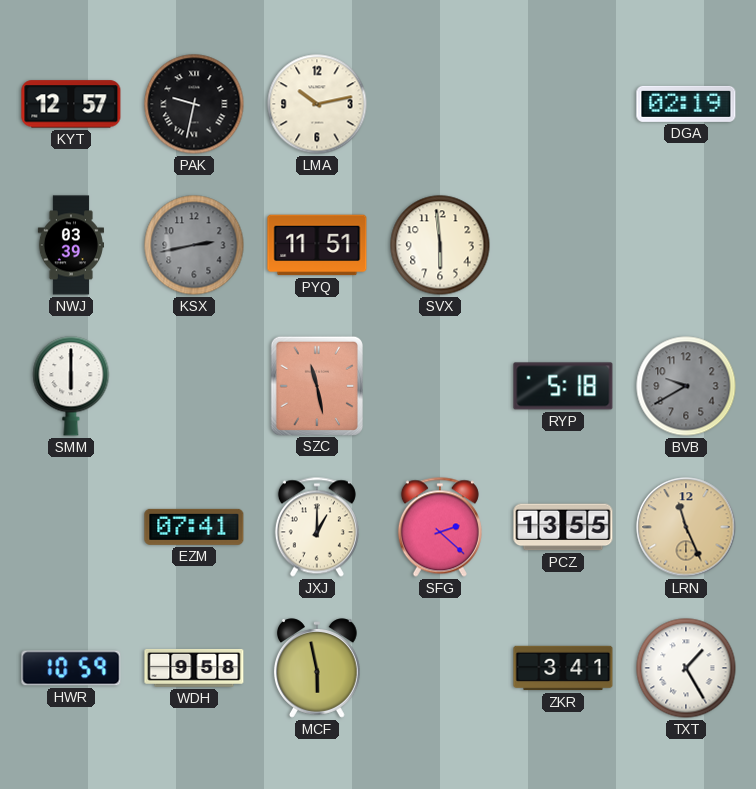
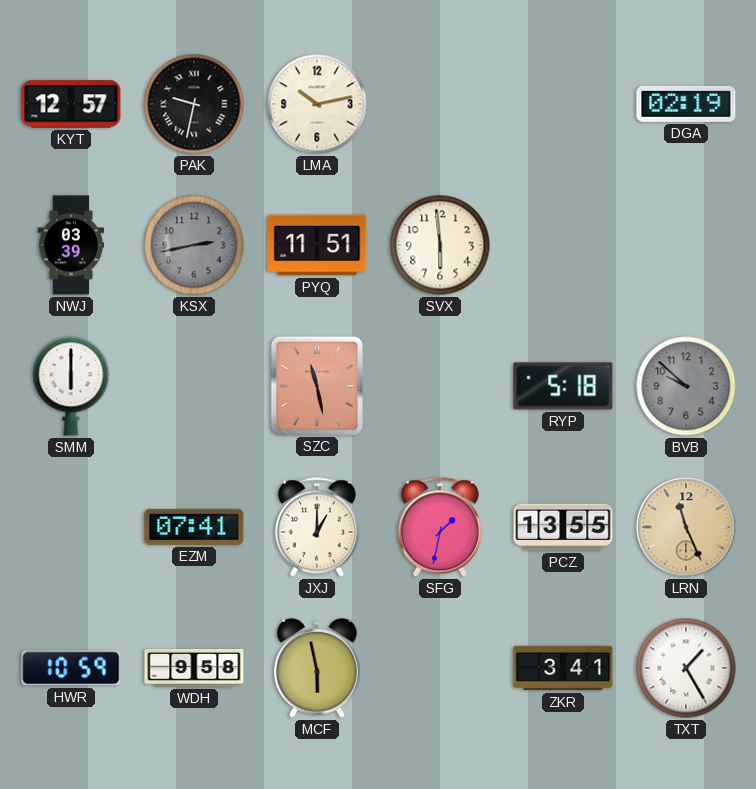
BVB: 9:40 -> 9:52
SFG: 2:22 -> 1:32
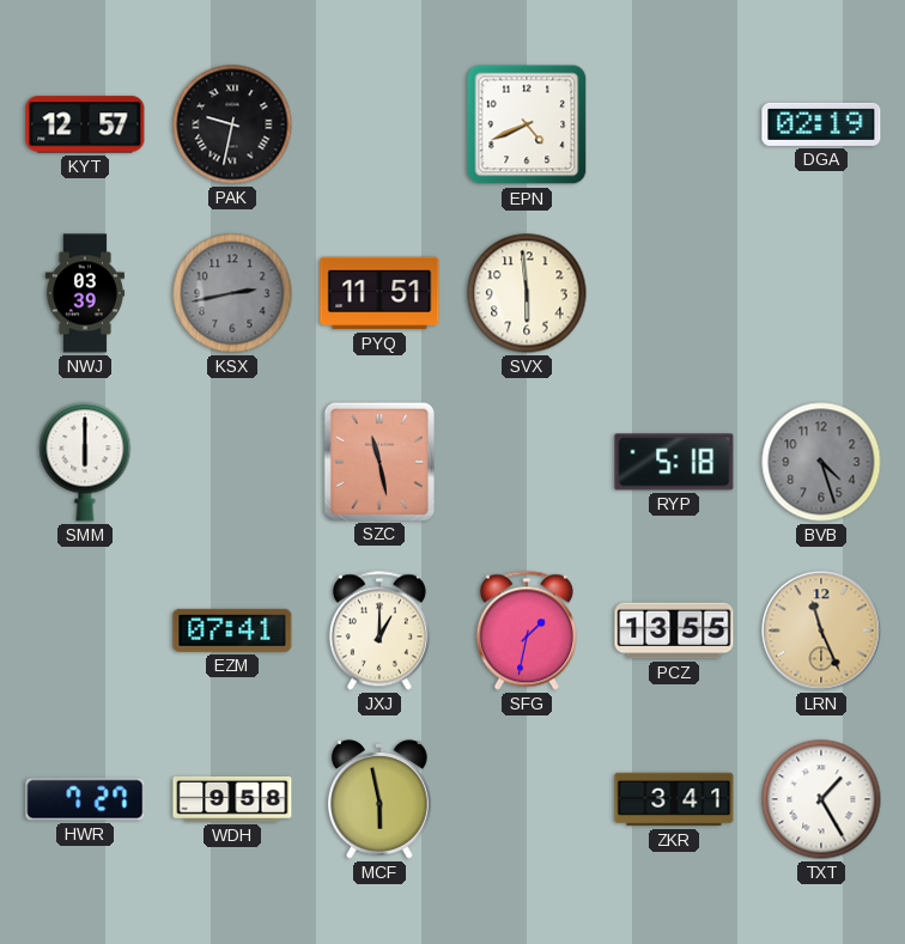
LMA: 10:13 -> none
EPN: none -> 4:41
BVB: 9:52 -> 4:27
HWR: 10:59 -> 7:27
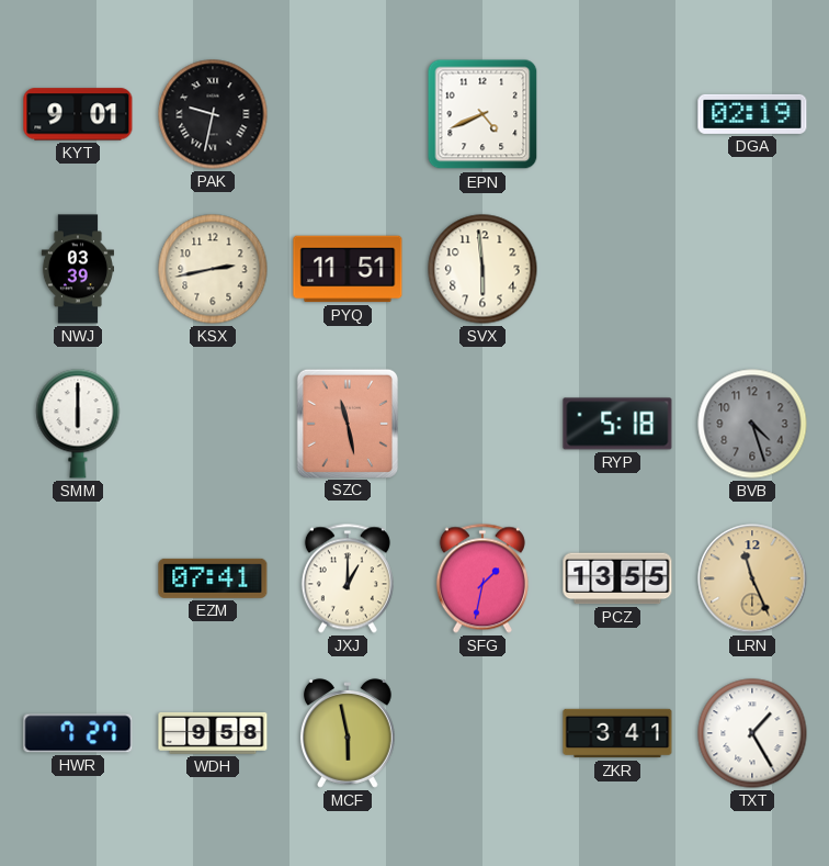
KYT: 12:57 -> 9:01
KSX dial: grey -> cream
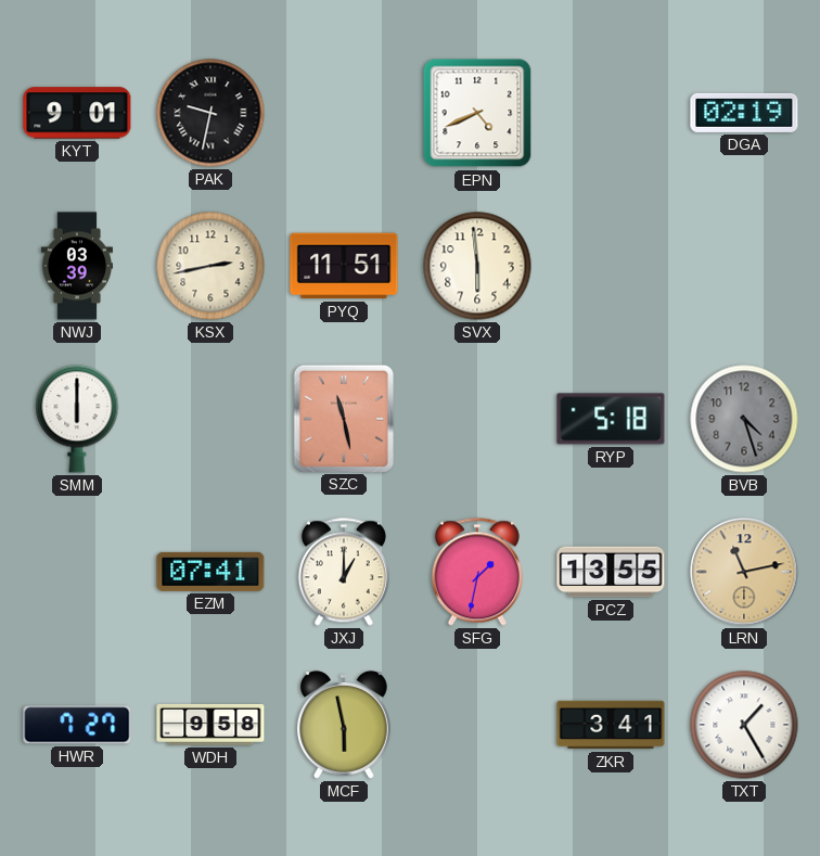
LRN: 11:26 -> 11:13
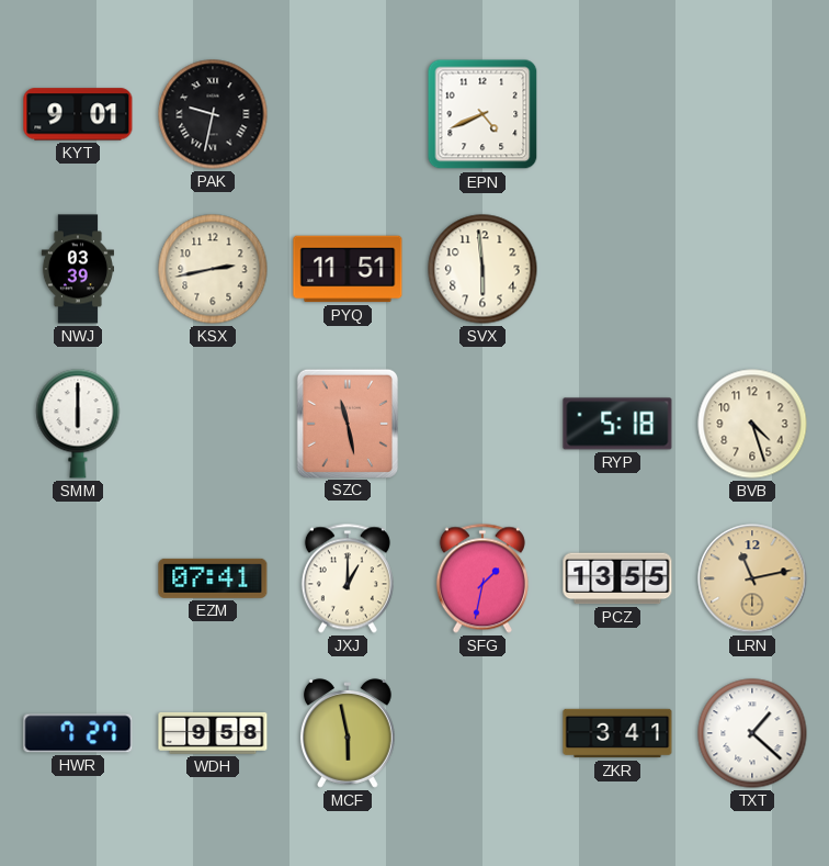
DGA: 02:19 -> none
BVB dial: grey -> cream
TXT: 1:25 -> 1:22
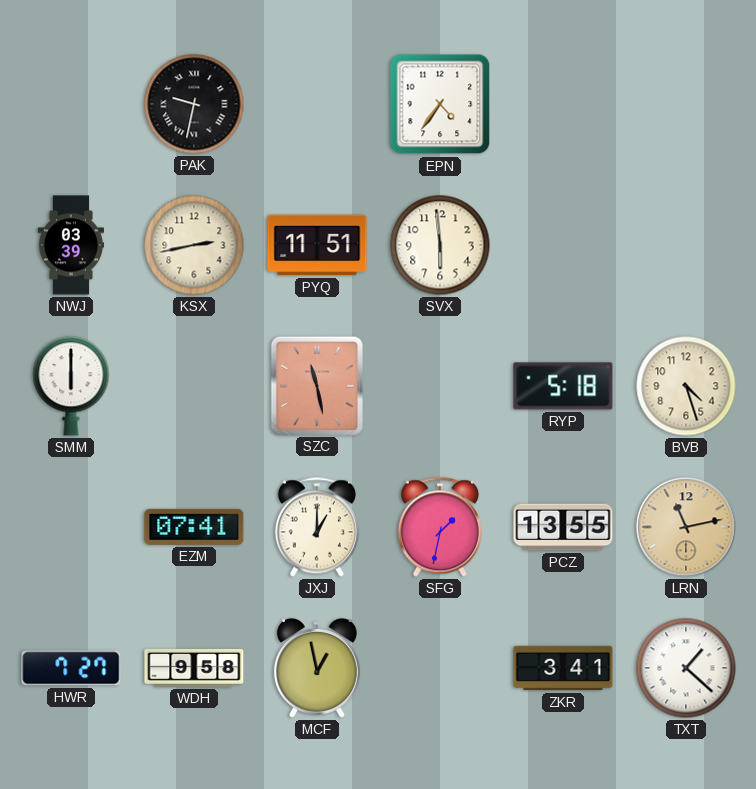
KYT: 9:01 -> none
EPN: 4:41 -> 4:36
MCF: 5:58 -> 12:58
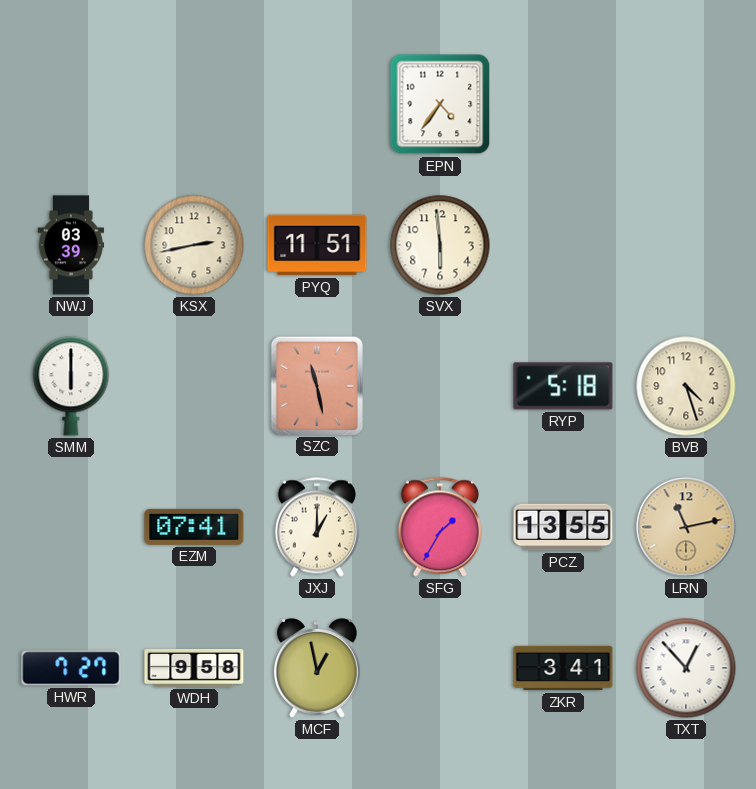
PAK: 9:32 -> none
SFG: 1:32 -> 1:35
TXT: 1:22 -> 12:53
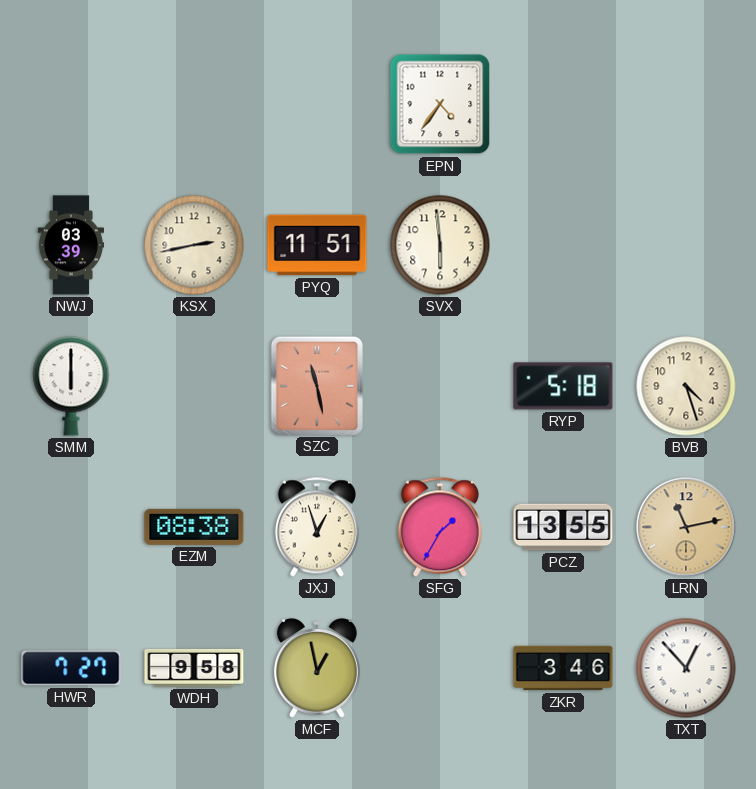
EZM: 07:41 -> 08:38
JXJ: 1:00 -> 12:57
ZKR: 3:41 -> 3:46
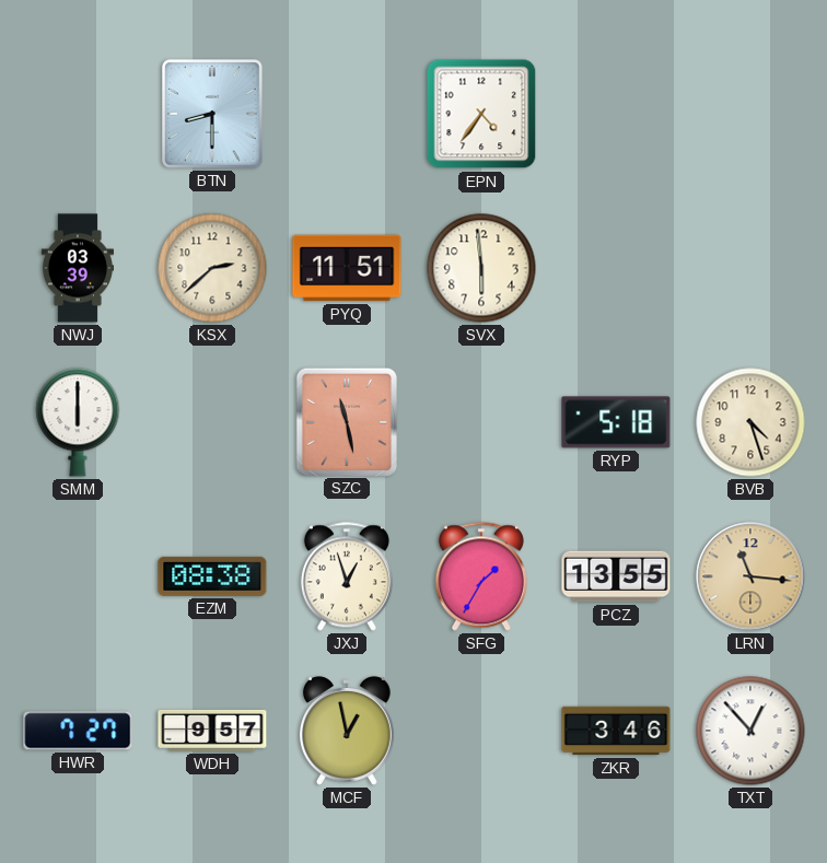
BTN: none -> 8:30
KSX: 2:43 -> 2:38
LRN: 11:13 -> 11:16
WDH: 9:58 -> 9:57
